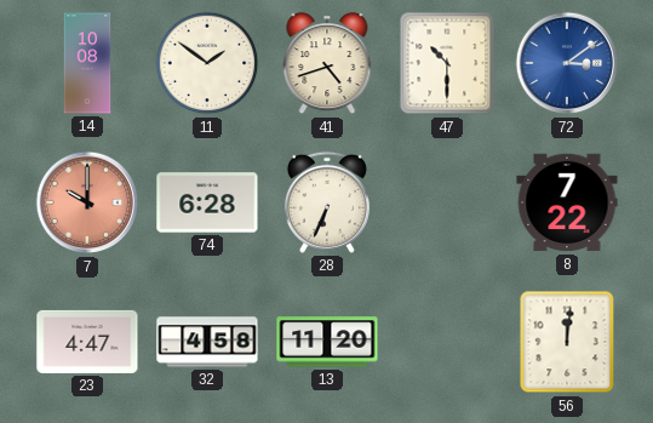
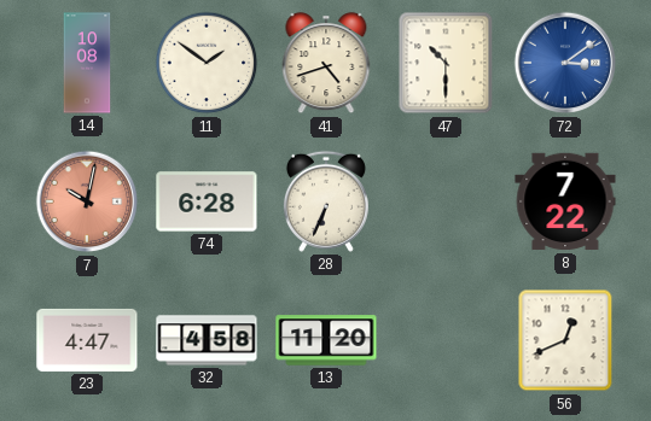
7: 10:00 -> 10:02
56: 12:01 -> 12:41
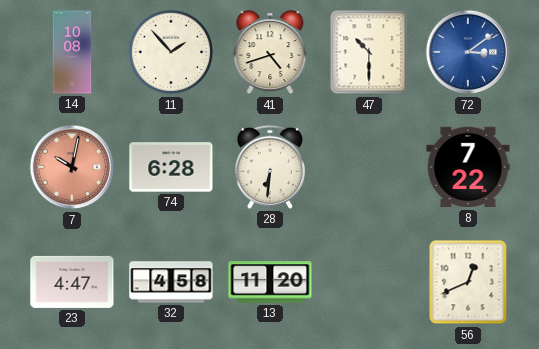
11: 1:51 -> 1:53
28: 6:34 -> 6:31
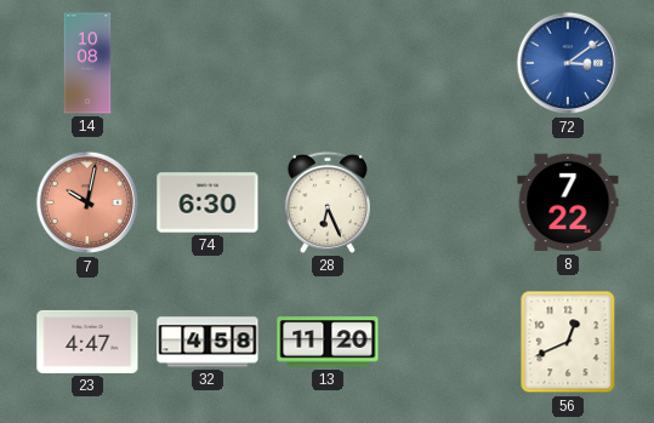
11: 1:53 -> none
41: 4:42 -> none
47: 10:30 -> none
74: 6:28 -> 6:30
28: 6:31 -> 6:26
